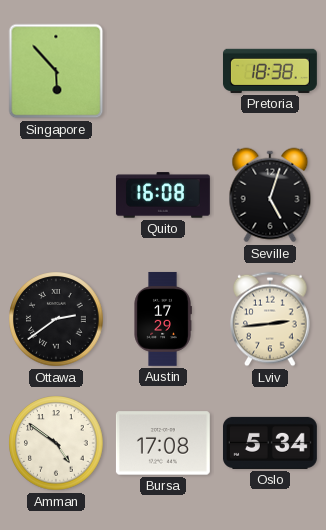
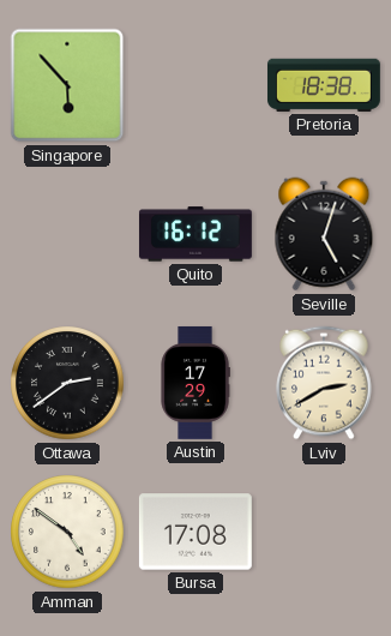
Quito: 16:08 -> 16:12
Lviv: 2:44 -> 2:40
Oslo: 5:34 -> none
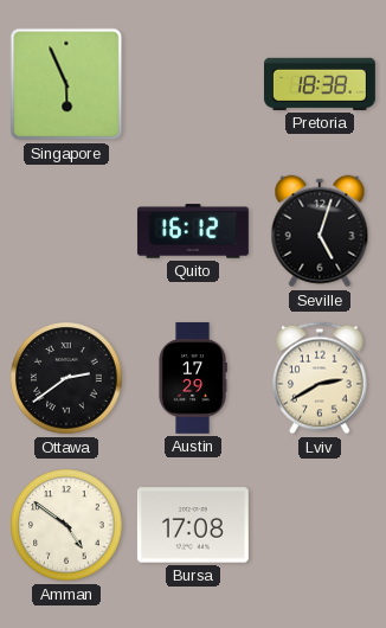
Singapore: 5:53 -> 5:56
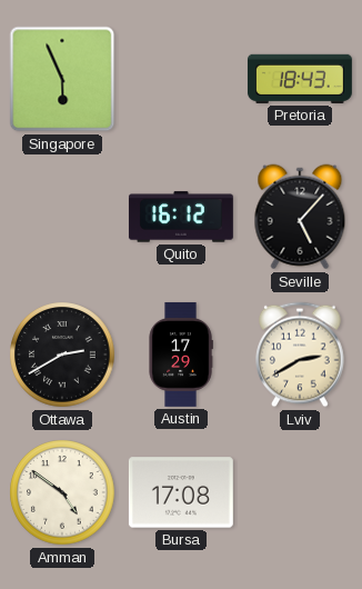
Pretoria: 18:38 -> 18:43
Seville: 5:03 -> 5:07
Ottawa: 2:39 -> 2:40
